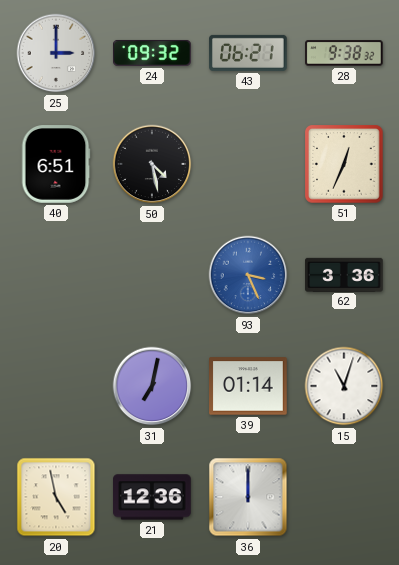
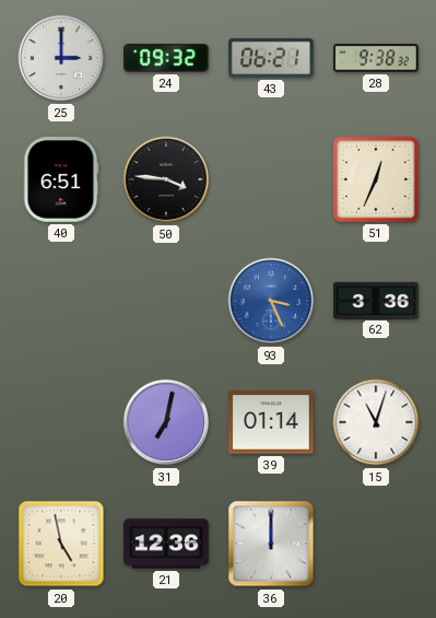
50: 4:28 -> 3:46
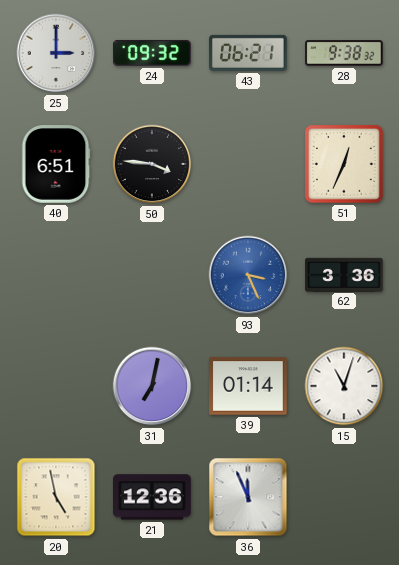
36: 12:00 -> 11:56
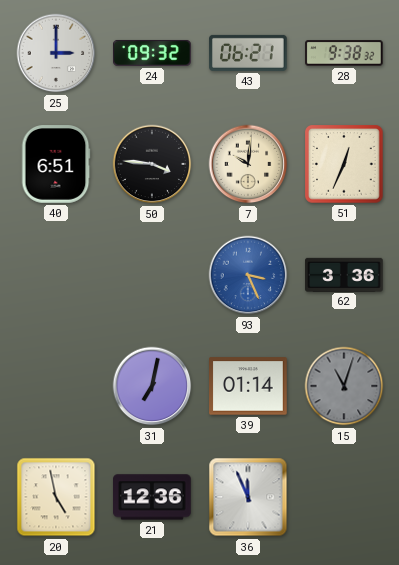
7: none -> 10:01
15 dial: white -> grey
